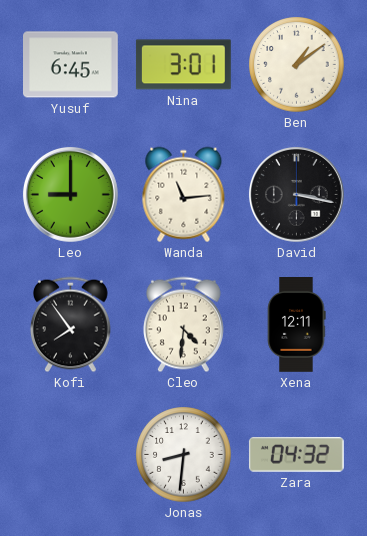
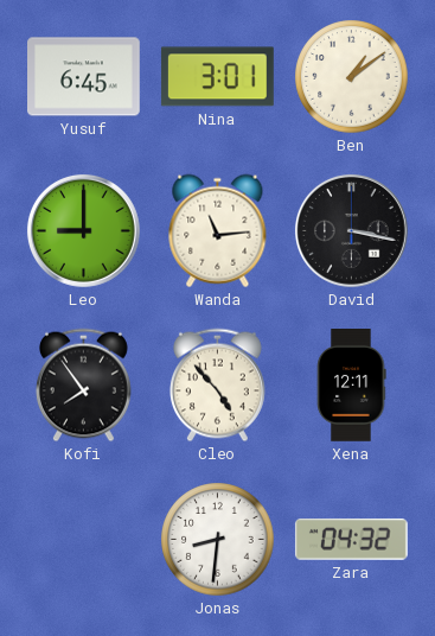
Cleo: 4:31 -> 4:53
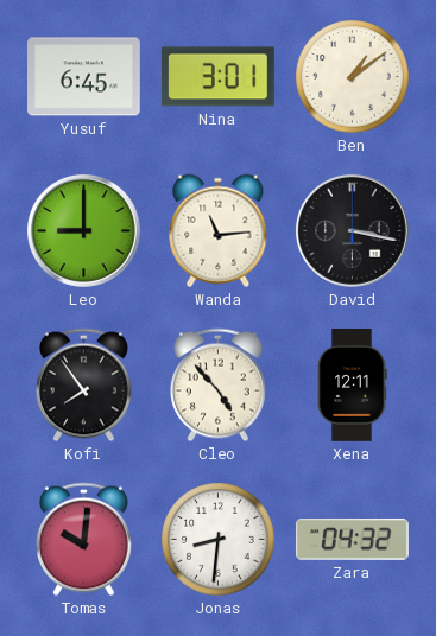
Tomas: none -> 10:01
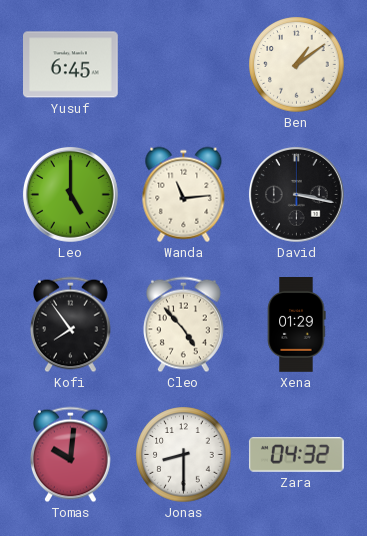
Nina: 3:01 -> none
Leo: 9:00 -> 5:00
Xena: 12:11 -> 01:29
Jonas: 8:31 -> 8:30
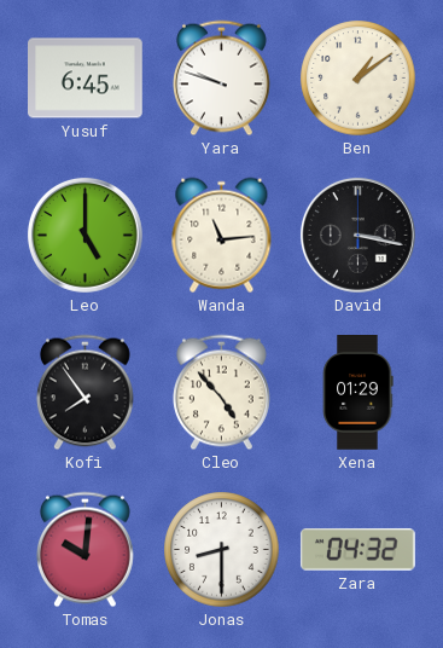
Yara: none -> 9:48
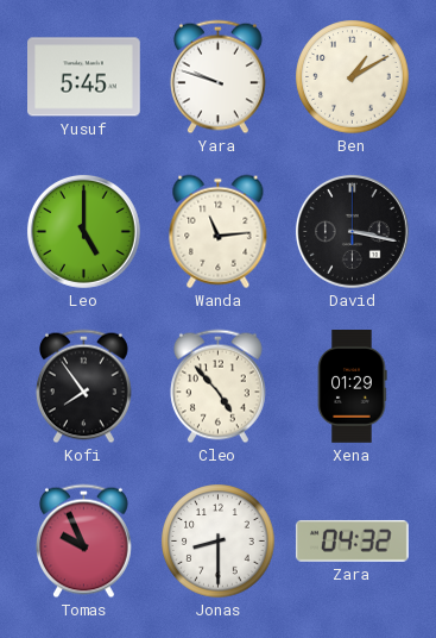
Yusuf: 6:45 -> 5:45
Ben: 1:09 -> 1:10
Tomas: 10:01 -> 9:56
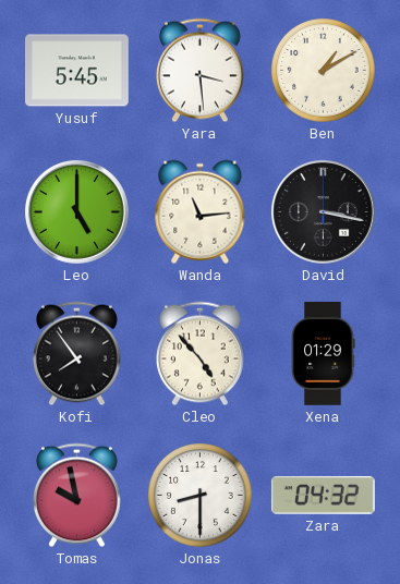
Yara: 9:48 -> 3:29
Tomas: 9:56 -> 9:58
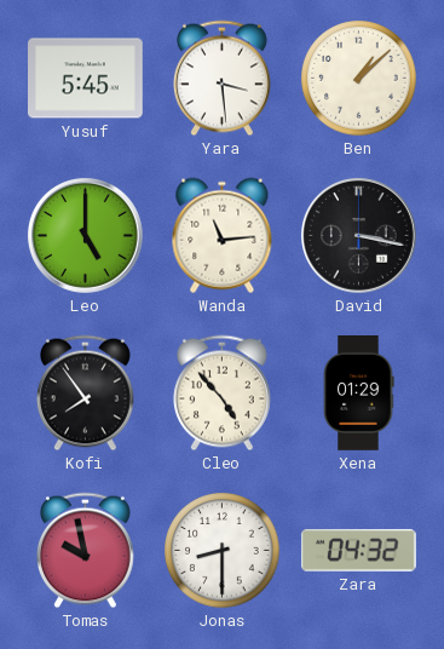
Ben: 1:10 -> 1:08
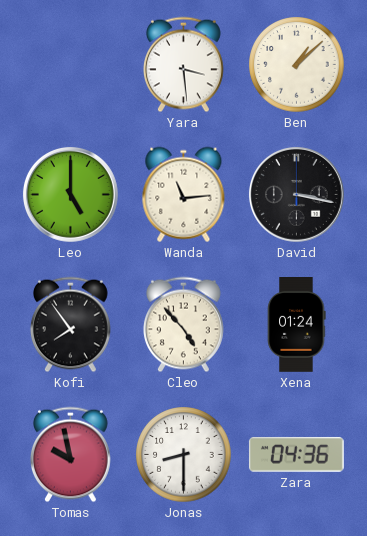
Yusuf: 5:45 -> none
Xena: 01:29 -> 01:24
Zara: 04:32 -> 04:36
